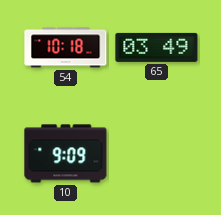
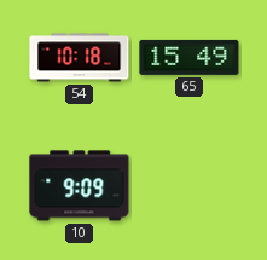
65: 03:49 -> 15:49
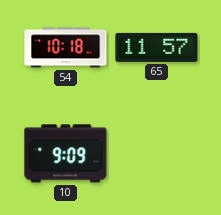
65: 15:49 -> 11:57
